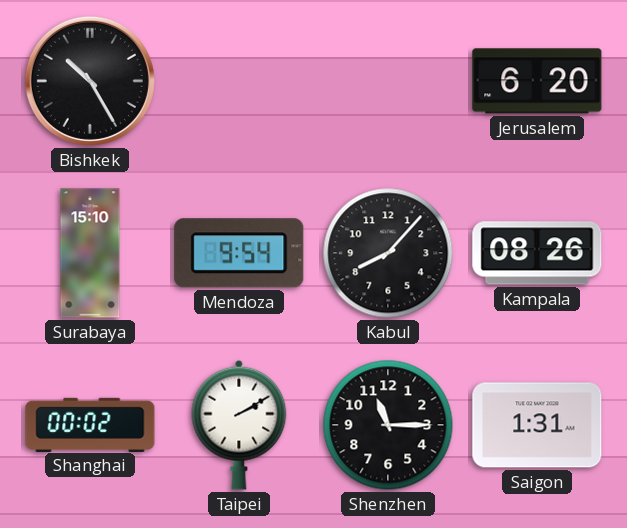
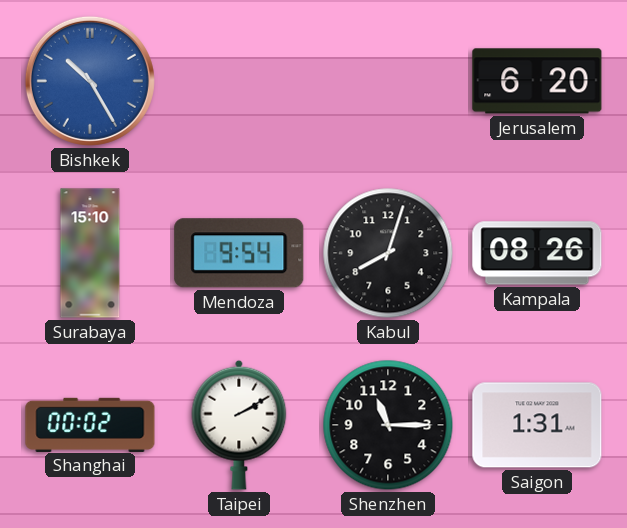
Bishkek dial: black -> blue
Kabul: 8:07 -> 8:03
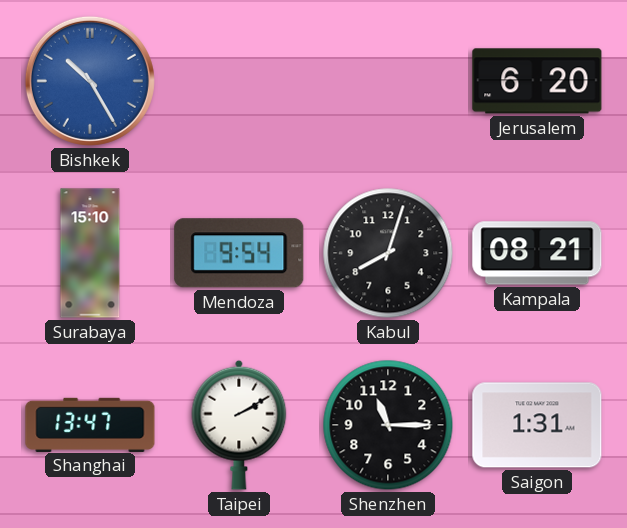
Kampala: 08:26 -> 08:21
Shanghai: 00:02 -> 13:47
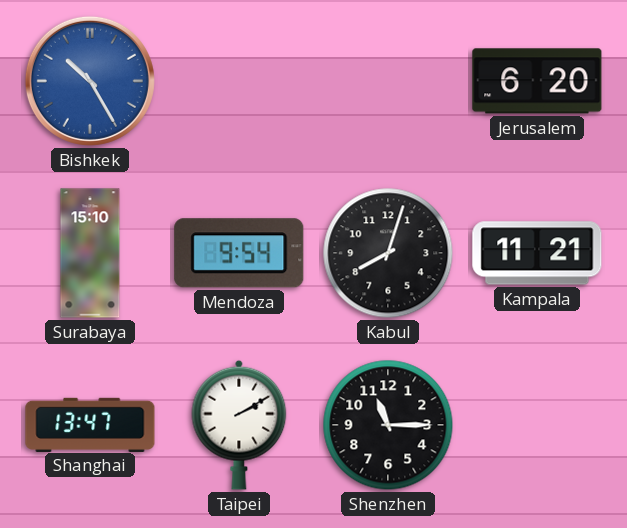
Kampala: 08:21 -> 11:21
Saigon: 1:31 -> none
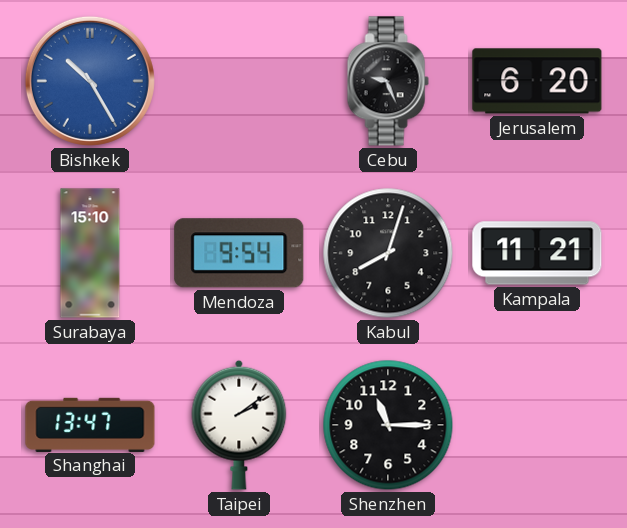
Cebu: none -> 9:26
Taipei: 2:10 -> 2:09
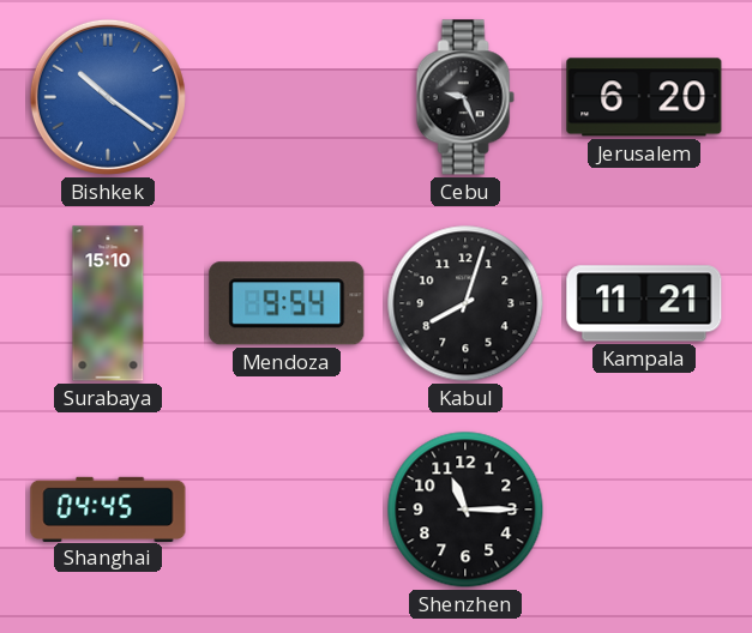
Bishkek: 10:25 -> 10:21
Shanghai: 13:47 -> 04:45
Taipei: 2:09 -> none
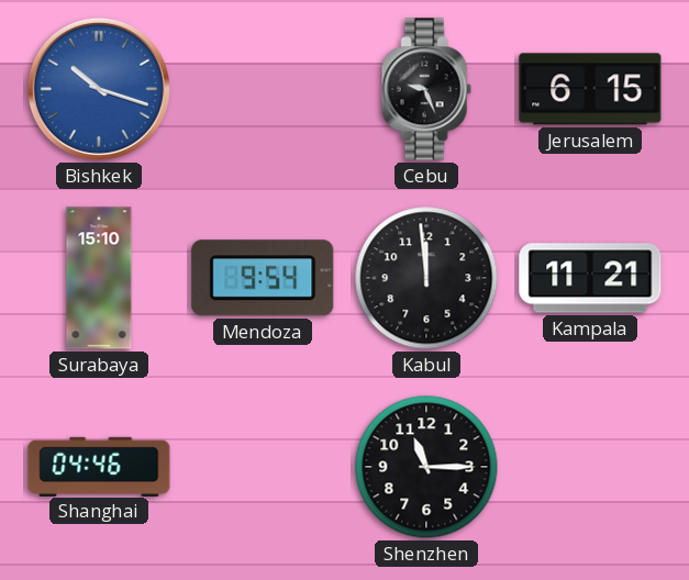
Bishkek: 10:21 -> 10:18
Jerusalem: 6:20 -> 6:15
Kabul: 8:03 -> 11:59
Shanghai: 04:45 -> 04:46
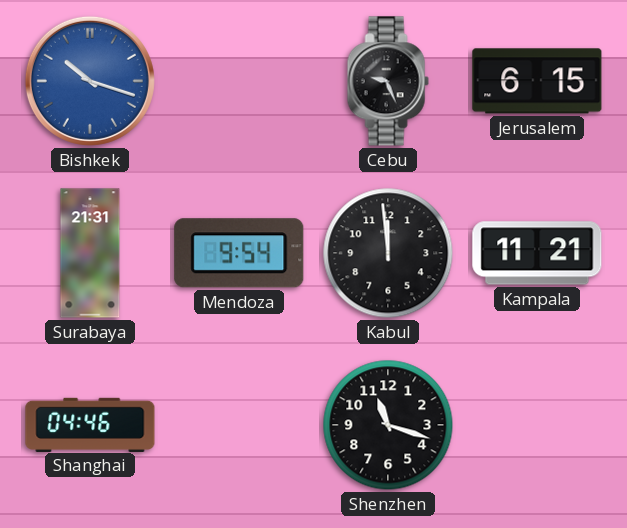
Surabaya: 15:10 -> 21:31
Shenzhen: 11:15 -> 11:18
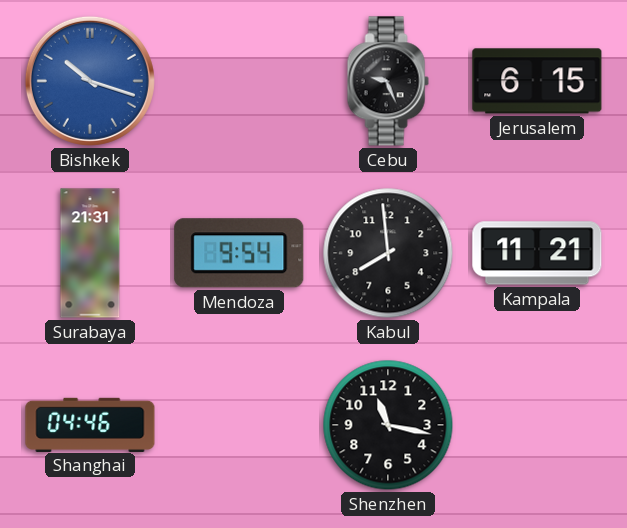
Kabul: 11:59 -> 7:59
Shenzhen: 11:18 -> 11:17
